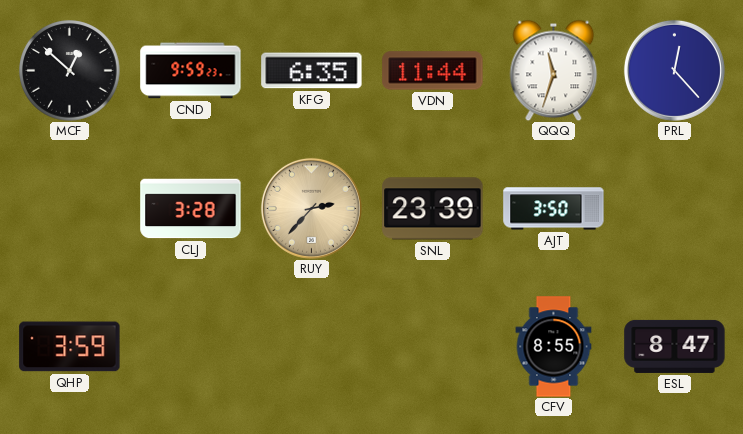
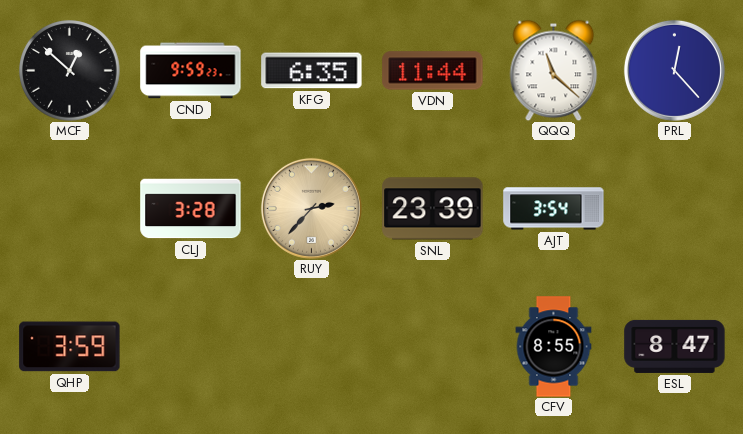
QQQ: 11:33 -> 11:22
AJT: 3:50 -> 3:54
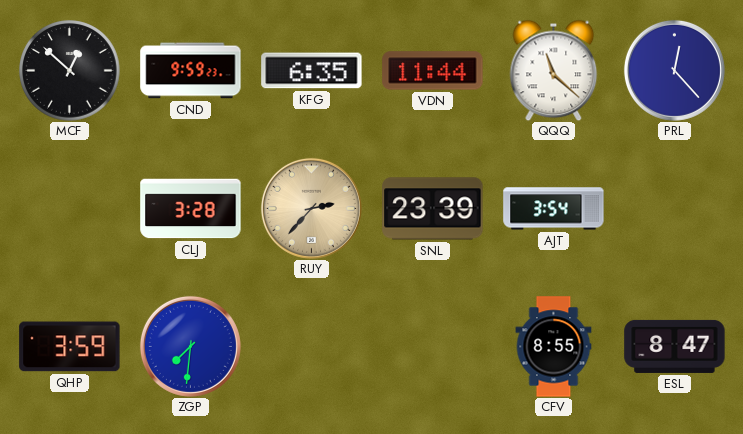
ZGP: none -> 7:31
